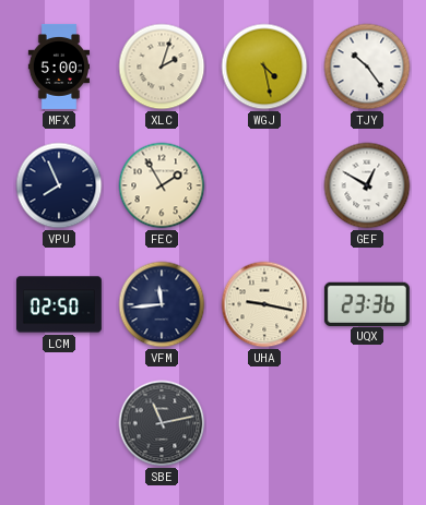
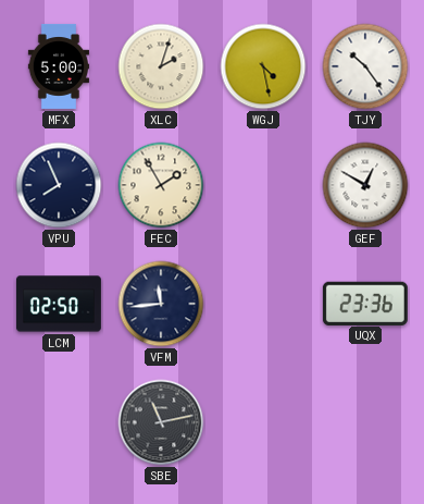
UHA: 9:17 -> none
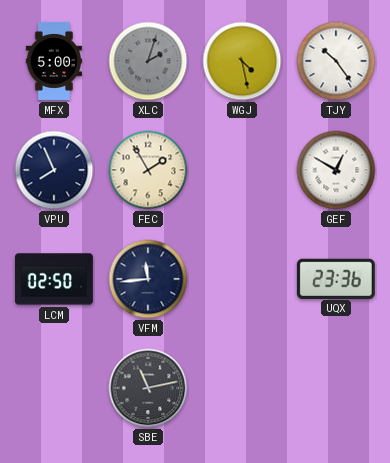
XLC dial: cream -> grey
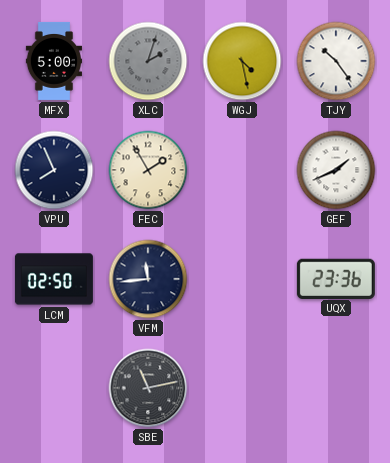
GEF: 12:50 -> 1:41
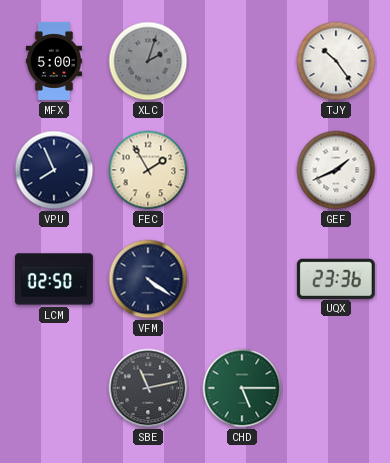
WGJ: 4:28 -> none
VFM: 11:44 -> 4:21
CHD: none -> 5:15
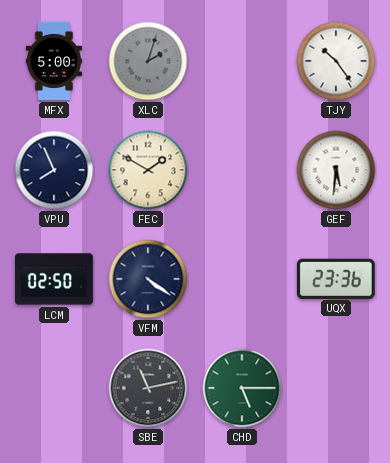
FEC: 1:55 -> 1:50
GEF: 1:41 -> 5:31
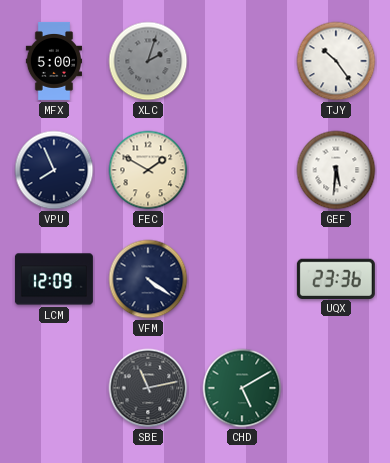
LCM: 02:50 -> 12:09
CHD: 5:15 -> 5:10
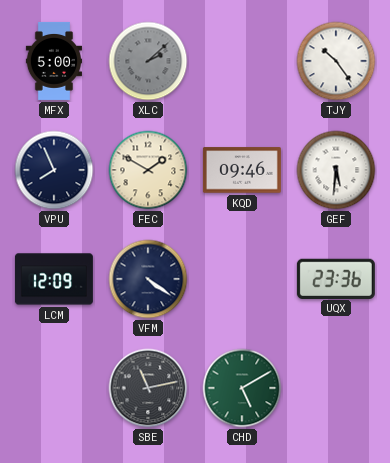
XLC: 2:03 -> 2:08
KQD: none -> 09:46
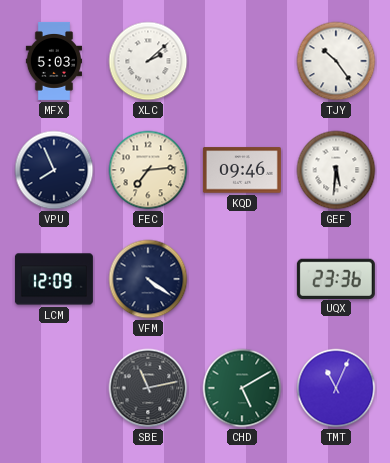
MFX: 5:00 -> 5:03
XLC dial: grey -> white
FEC: 1:50 -> 7:14
TMT: none -> 11:04
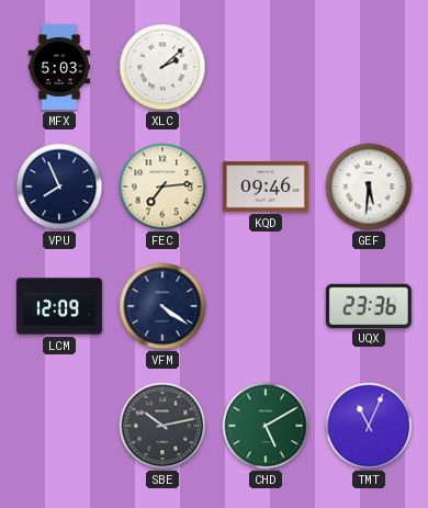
TJY: 10:24 -> none
SBE: 11:13 -> 10:13
